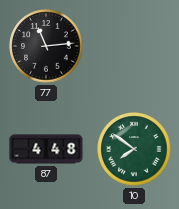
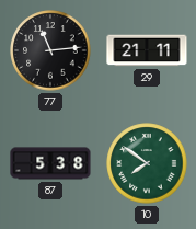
29: none -> 21:11
87: 4:48 -> 5:38
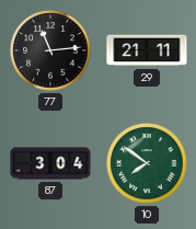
87: 5:38 -> 3:04
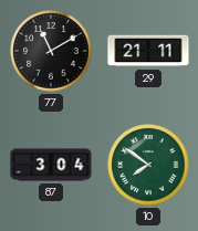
77: 11:14 -> 11:10
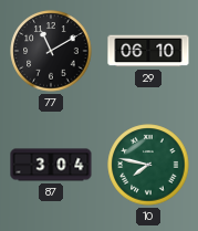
29: 21:11 -> 06:10
10: 7:51 -> 7:47
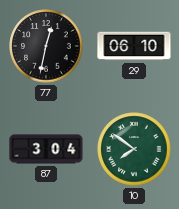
77: 11:10 -> 12:32
10: 7:47 -> 7:51
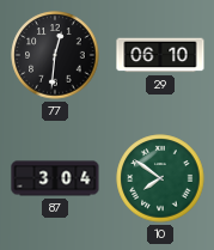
77: 12:32 -> 12:31
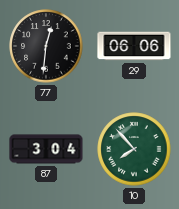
29: 06:10 -> 06:06
10: 7:51 -> 7:53
